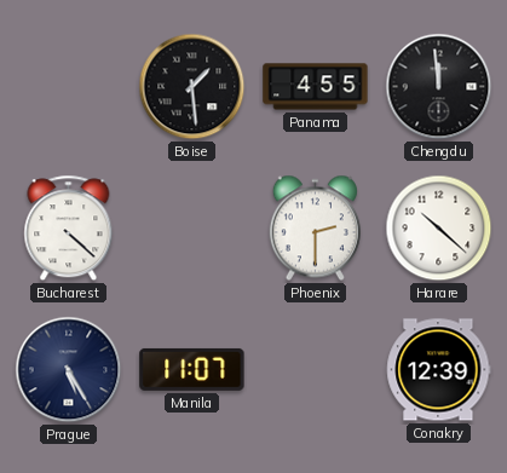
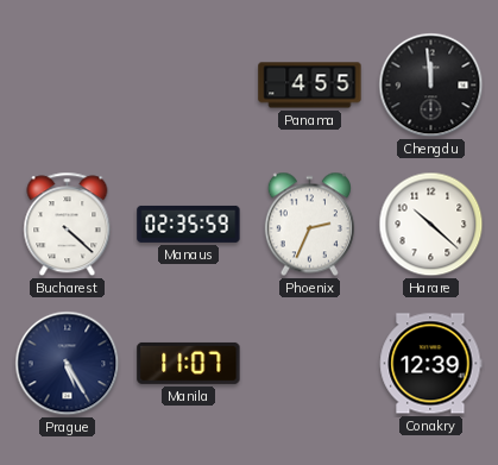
Boise: 1:29 -> none
Manaus: none -> 02:35
Phoenix: 2:30 -> 2:34
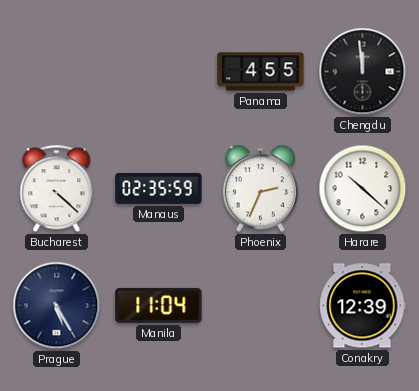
Manila: 11:07 -> 11:04
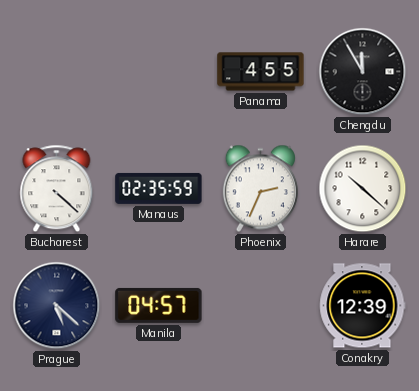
Chengdu: 11:59 -> 11:55
Prague: 5:25 -> 5:22
Manila: 11:04 -> 04:57
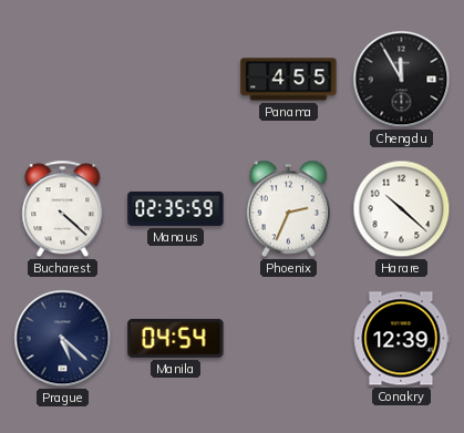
Manila: 04:57 -> 04:54
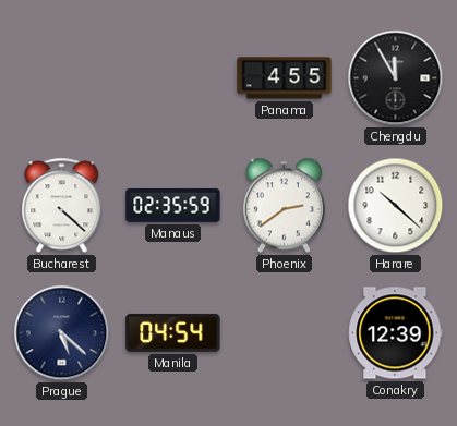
Phoenix: 2:34 -> 2:39
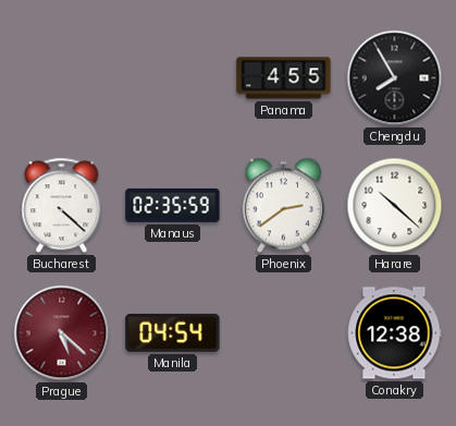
Chengdu: 11:55 -> 7:55
Prague dial: navy -> burgundy
Conakry: 12:39 -> 12:38
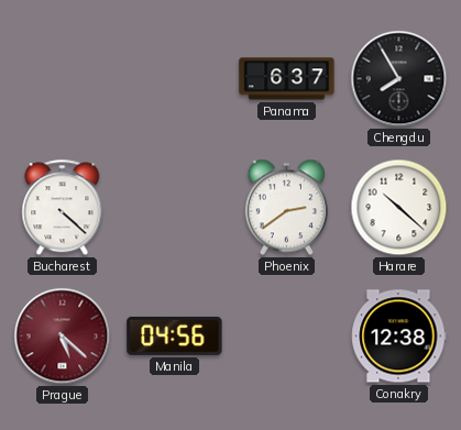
Panama: 4:55 -> 6:37
Manaus: 02:35 -> none
Manila: 04:54 -> 04:56
